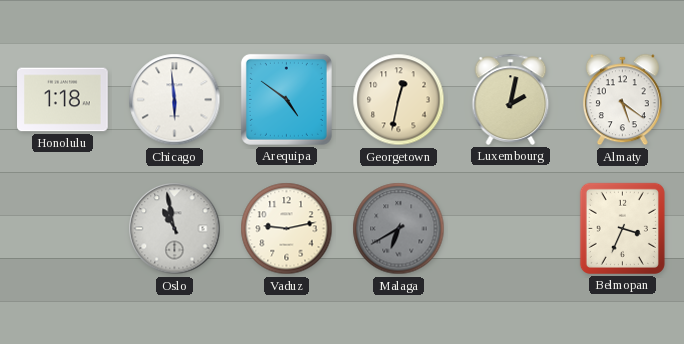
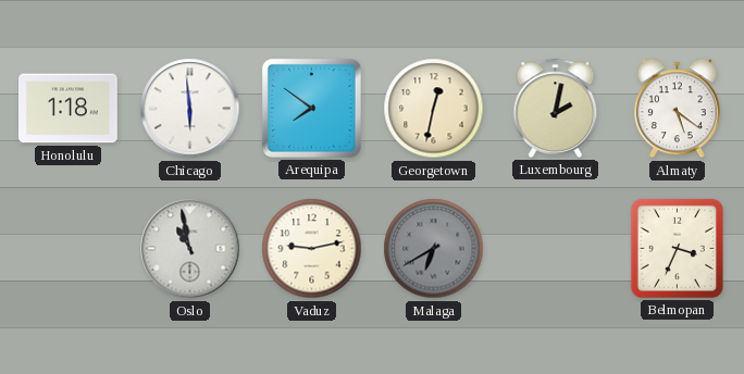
Arequipa: 4:51 -> 7:51
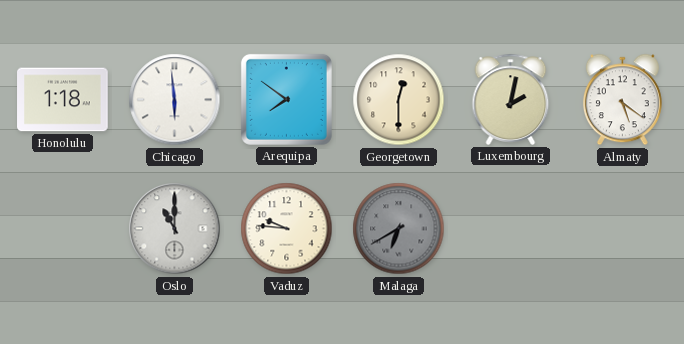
Georgetown: 12:32 -> 12:30
Oslo: 10:58 -> 11:00
Vaduz: 9:13 -> 9:46
Belmopan: 3:34 -> none
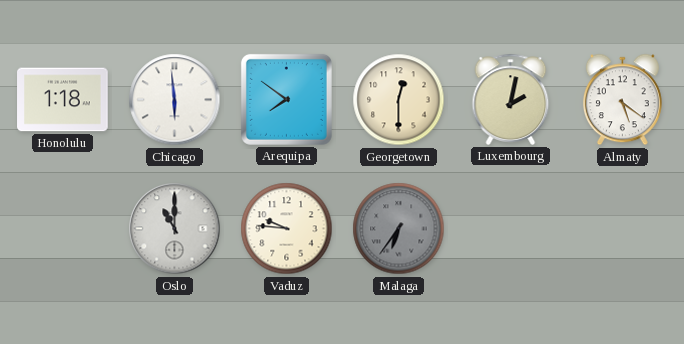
Malaga: 6:40 -> 6:36
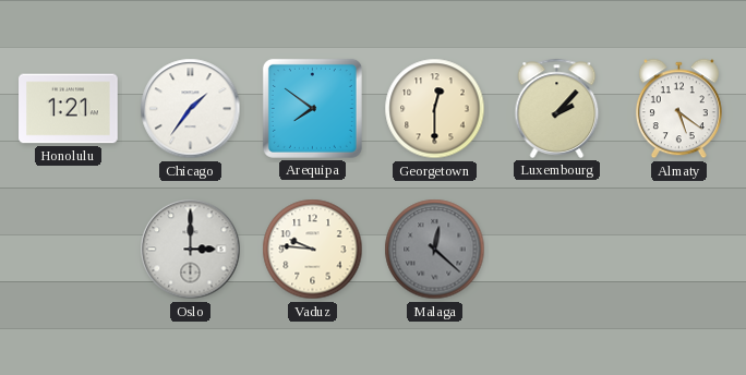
Honolulu: 1:18 -> 1:21
Chicago: 5:59 -> 1:36
Luxembourg: 2:02 -> 2:07
Oslo: 11:00 -> 3:00
Malaga: 6:36 -> 12:22
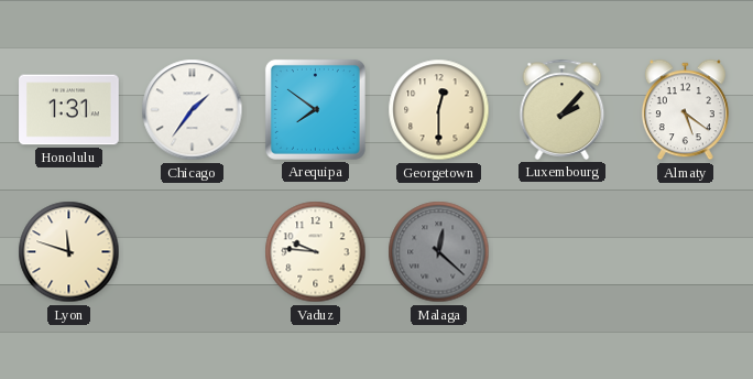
Honolulu: 1:21 -> 1:31
Lyon: none -> 11:48
Oslo: 3:00 -> none
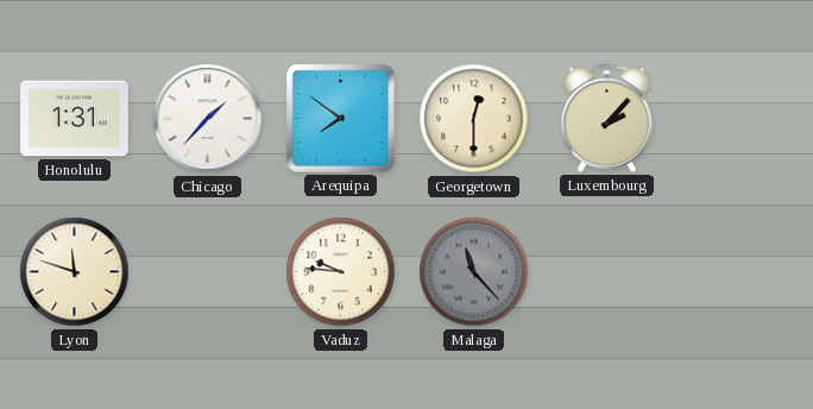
Chicago: 1:36 -> 1:37
Almaty: 5:21 -> none
Malaga: 12:22 -> 11:23
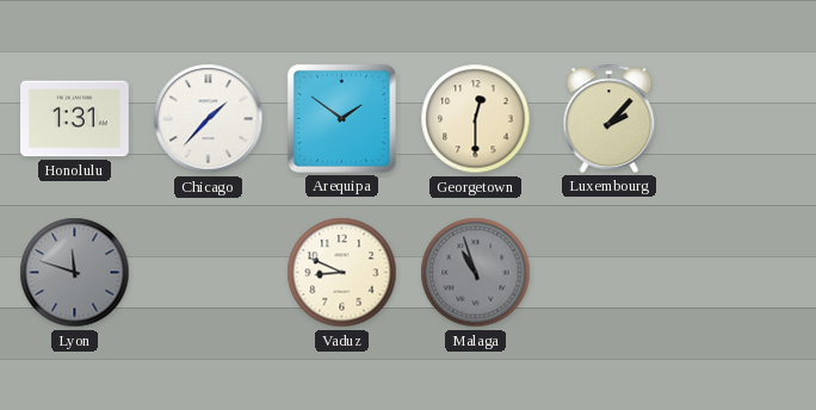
Arequipa: 7:51 -> 1:51
Lyon dial: cream -> grey
Vaduz: 9:46 -> 8:49
Malaga: 11:23 -> 10:57
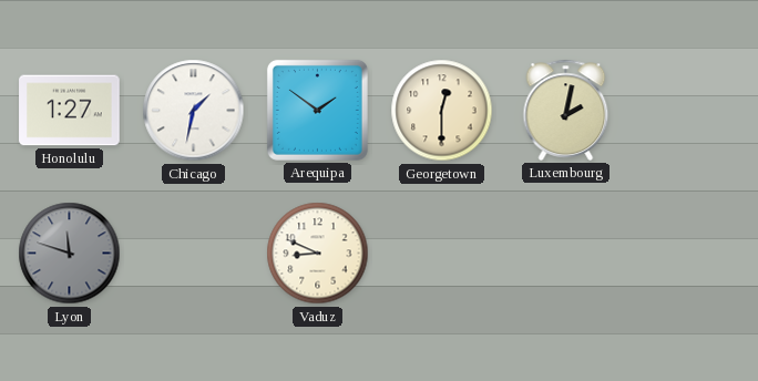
Honolulu: 1:31 -> 1:27
Chicago: 1:37 -> 1:32
Luxembourg: 2:07 -> 2:02
Malaga: 10:57 -> none
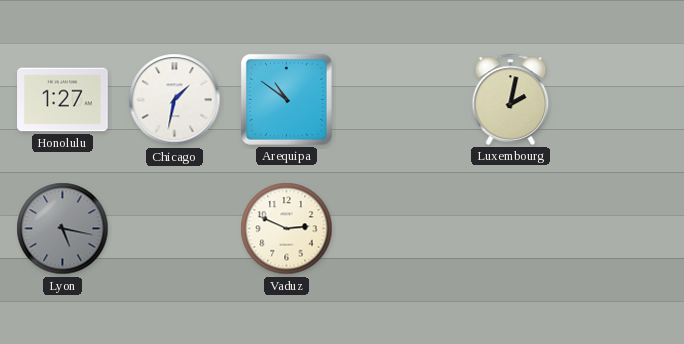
Arequipa: 1:51 -> 10:51
Georgetown: 12:30 -> none
Lyon: 11:48 -> 5:17
Vaduz: 8:49 -> 2:49
